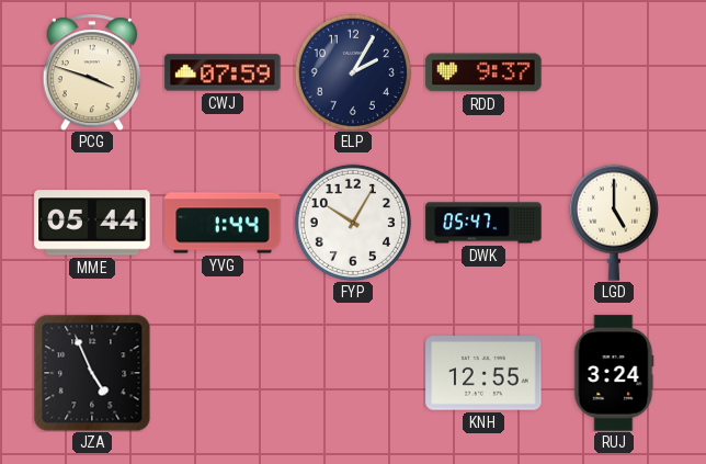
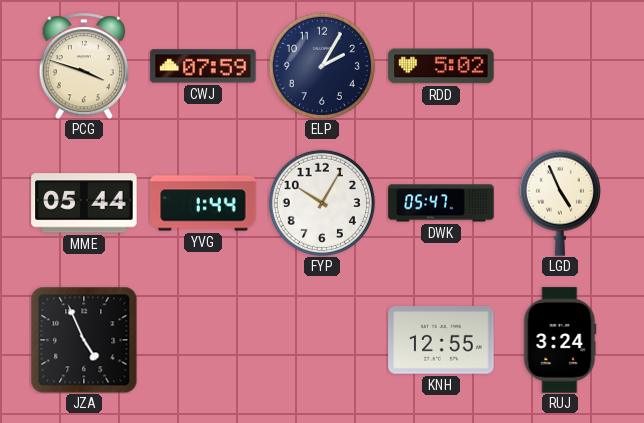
RDD: 9:37 -> 5:02
LGD: 5:00 -> 4:56
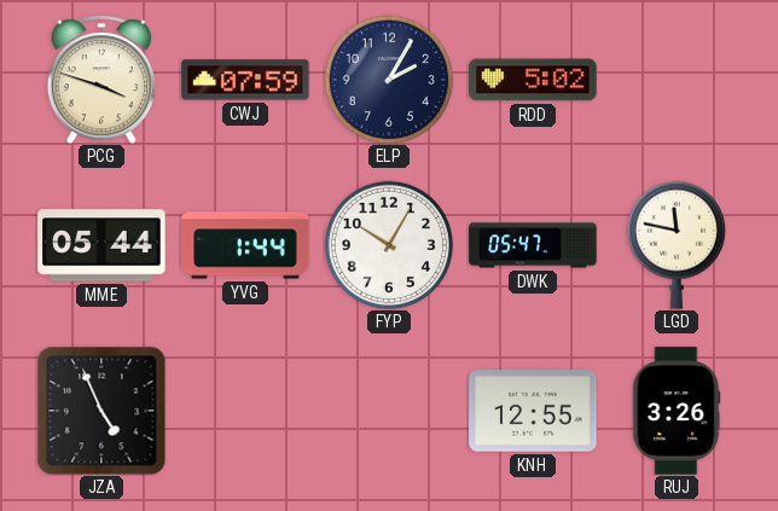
LGD: 4:56 -> 11:47
RUJ: 3:24 -> 3:26
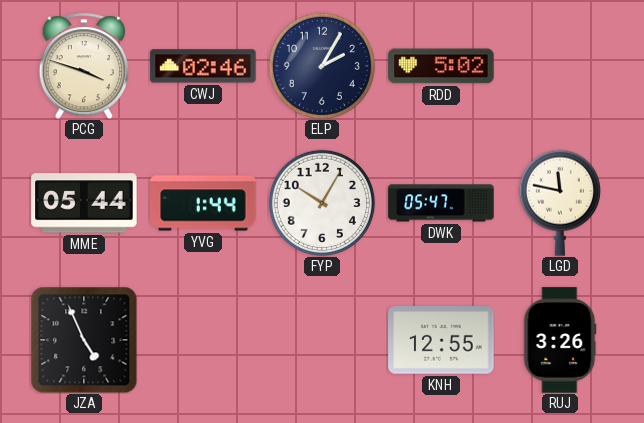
CWJ: 07:59 -> 02:46
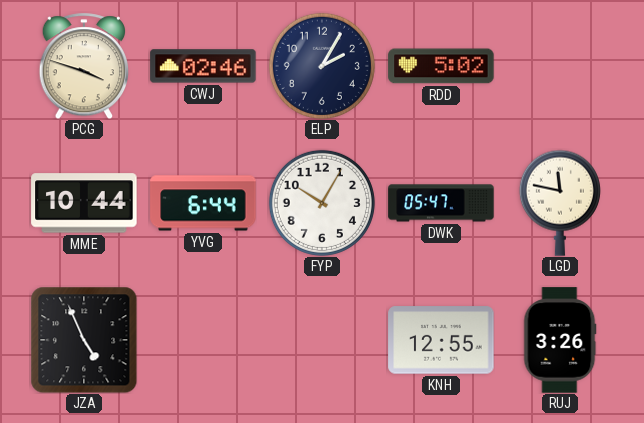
MME: 05:44 -> 10:44
YVG: 1:44 -> 6:44
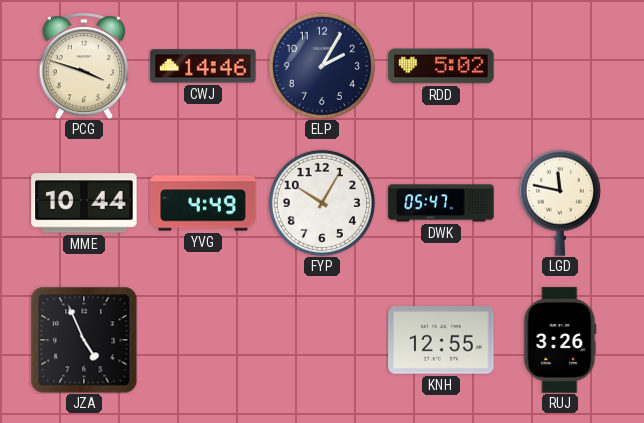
CWJ: 02:46 -> 14:46
YVG: 6:44 -> 4:49
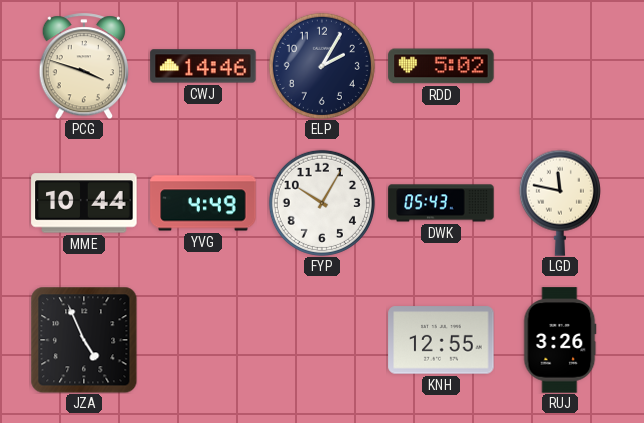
DWK: 05:47 -> 05:43
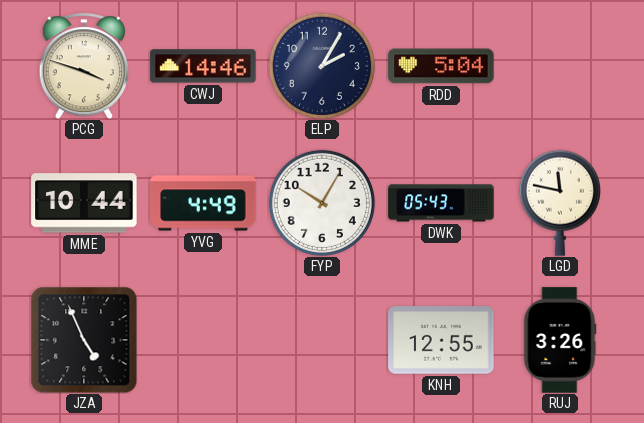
RDD: 5:02 -> 5:04
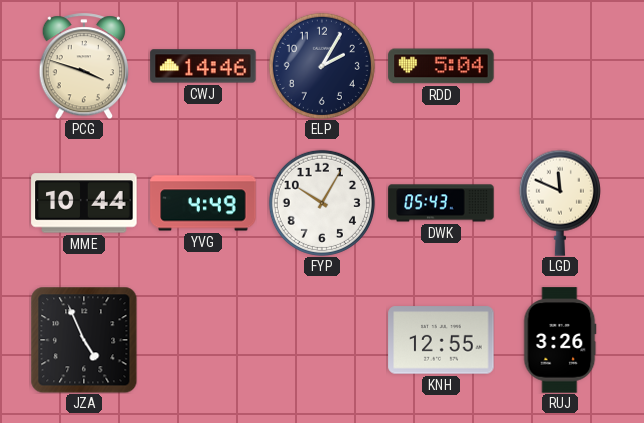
LGD: 11:47 -> 11:49
